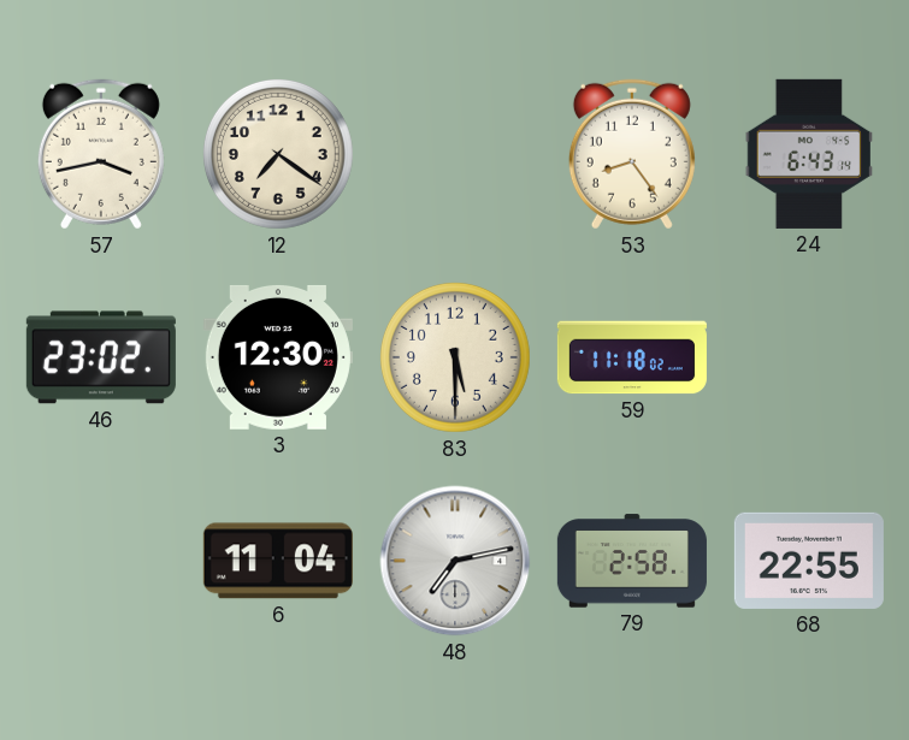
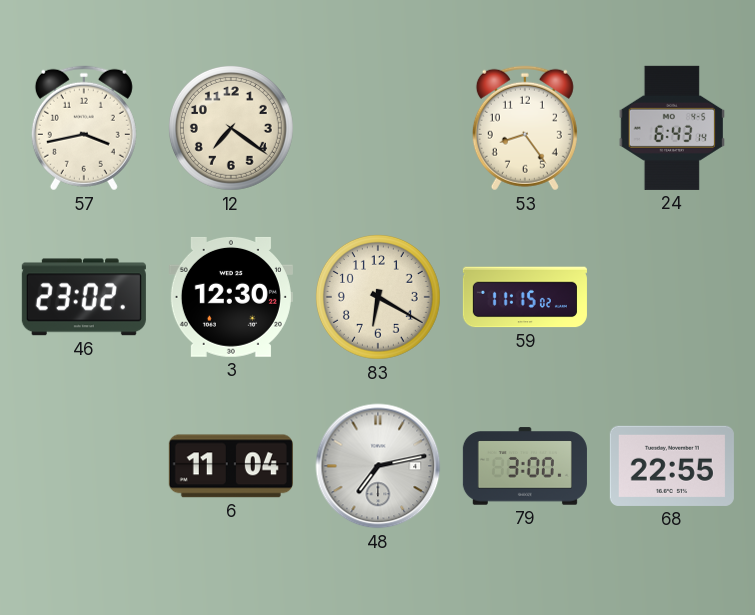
83: 5:30 -> 6:20
59: 11:18 -> 11:15
79: 2:58 -> 3:00
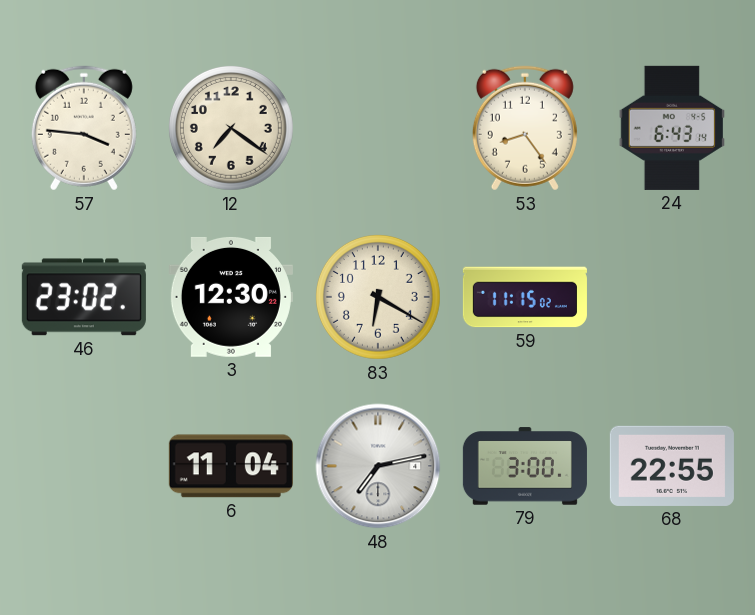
57: 3:43 -> 3:46
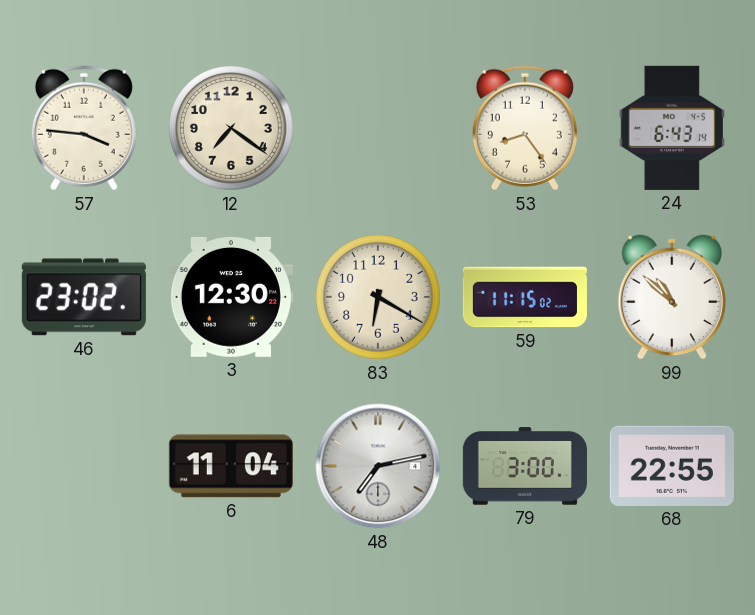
99: none -> 10:52
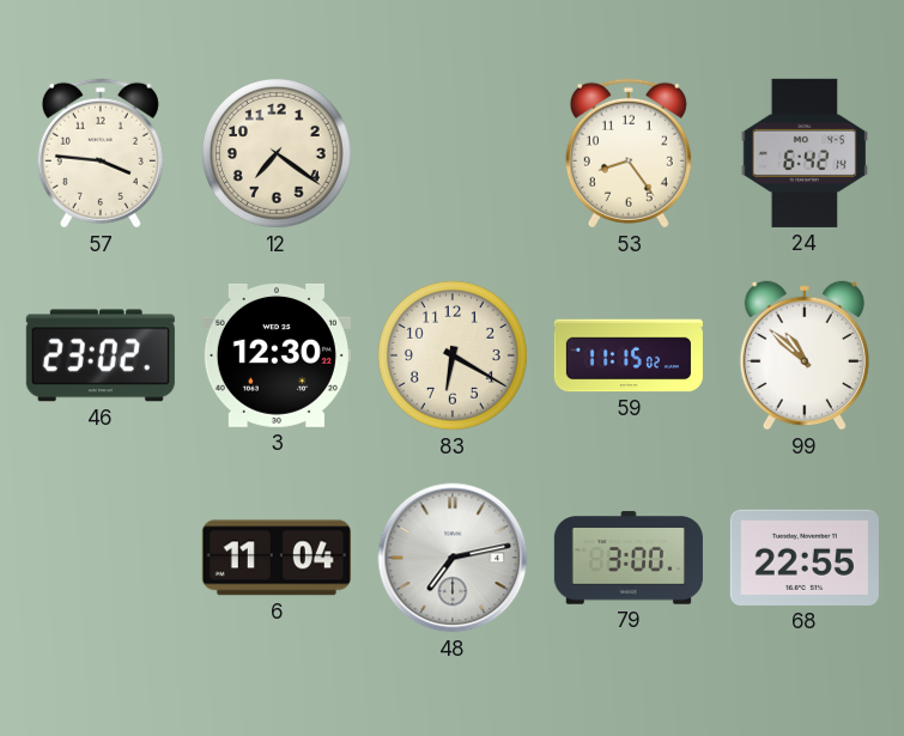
24: 6:43 -> 6:42
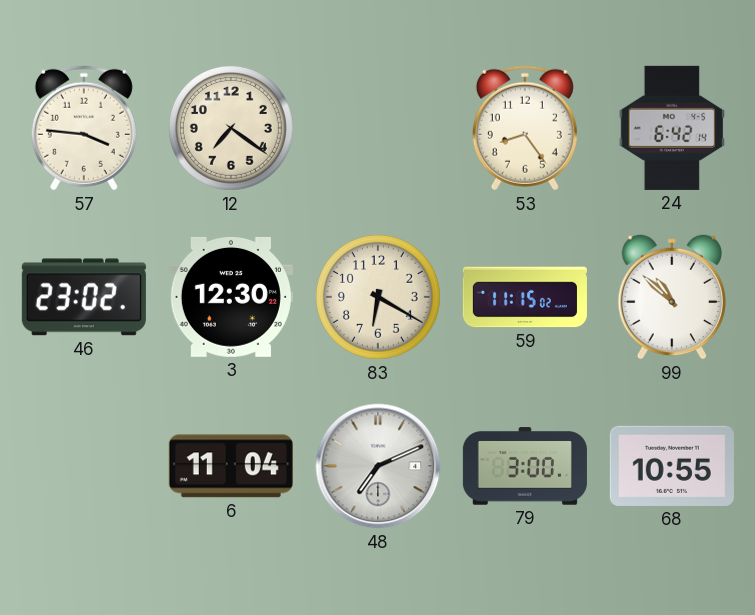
48: 7:13 -> 7:11
68: 22:55 -> 10:55
